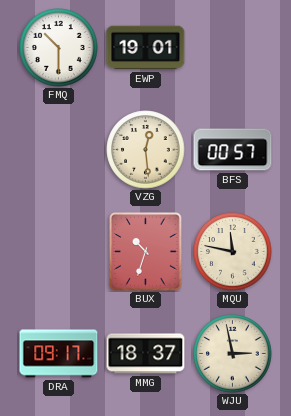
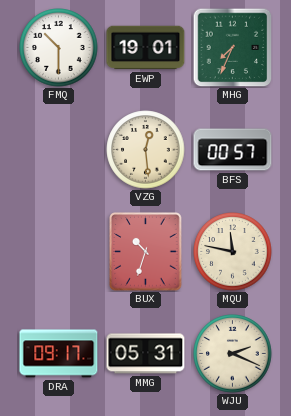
MHG: none -> 7:34
MMG: 18:37 -> 05:31
WJU: 2:58 -> 2:19
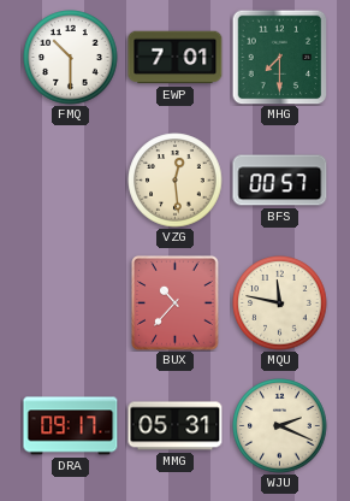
EWP: 19:01 -> 7:01
MHG: 7:34 -> 7:30
BUX: 10:33 -> 10:37
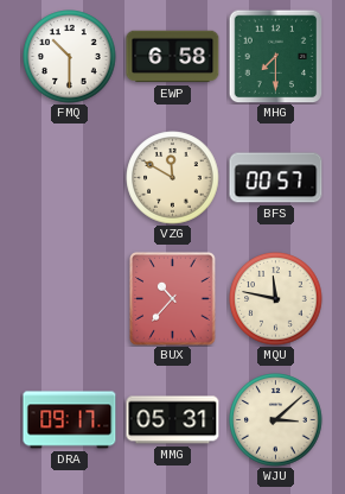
EWP: 7:01 -> 6:58
VZG: 12:29 -> 11:50
WJU: 2:19 -> 3:08
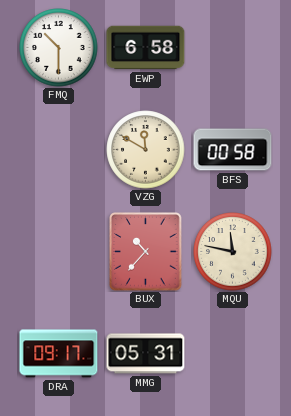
MHG: 7:30 -> none
BFS: 00:57 -> 00:58
WJU: 3:08 -> none
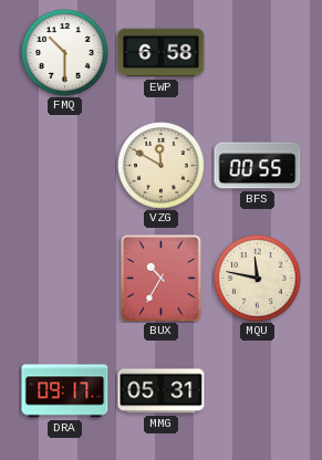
BFS: 00:58 -> 00:55
BUX: 10:37 -> 10:35
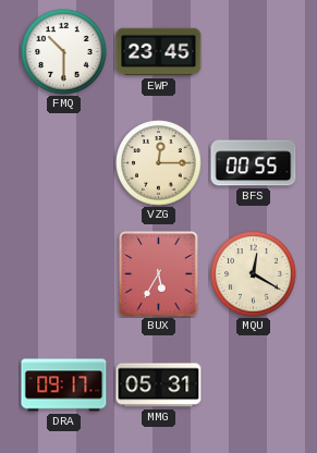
EWP: 6:58 -> 23:45
VZG: 11:50 -> 12:15
BUX: 10:35 -> 5:35
MQU: 11:47 -> 12:20
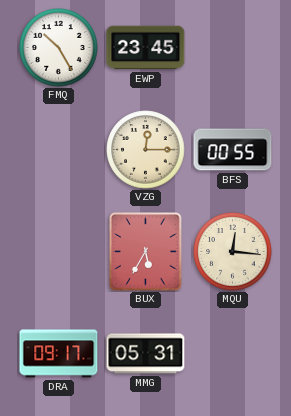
FMQ: 10:30 -> 10:25
MQU: 12:20 -> 12:16
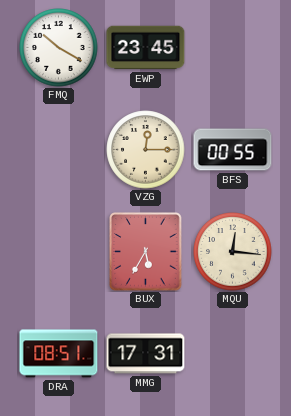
FMQ: 10:25 -> 10:20
DRA: 09:17 -> 08:51
MMG: 05:31 -> 17:31
